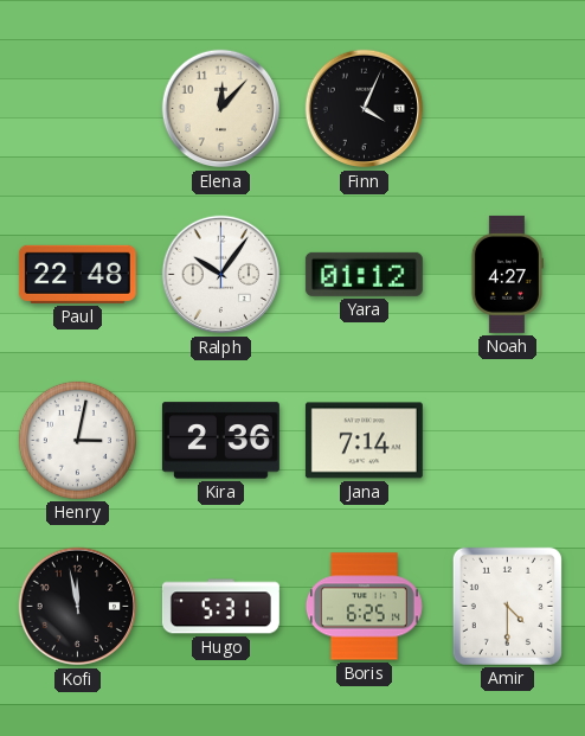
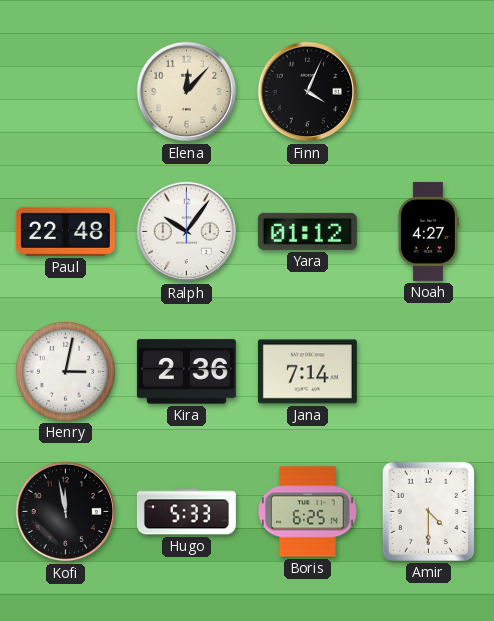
Hugo: 5:31 -> 5:33
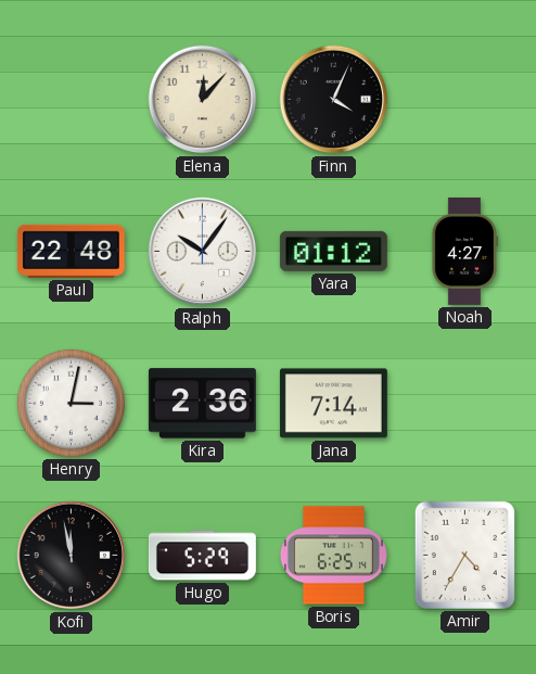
Hugo: 5:33 -> 5:29
Amir: 4:30 -> 4:35
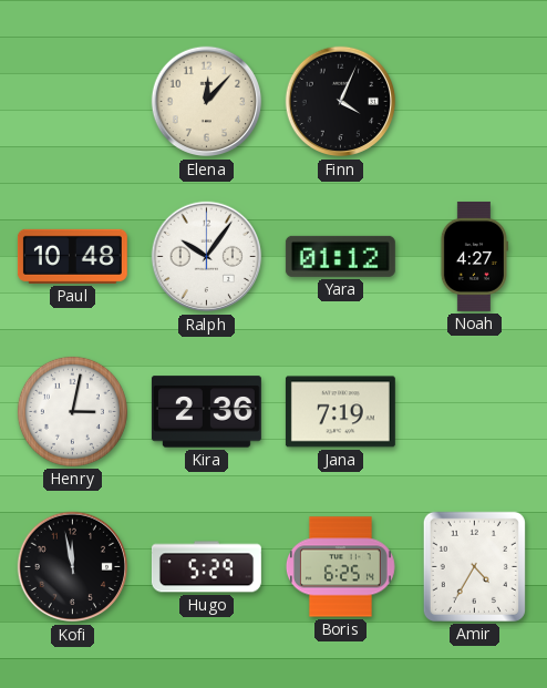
Paul: 22:48 -> 10:48
Jana: 7:14 -> 7:19
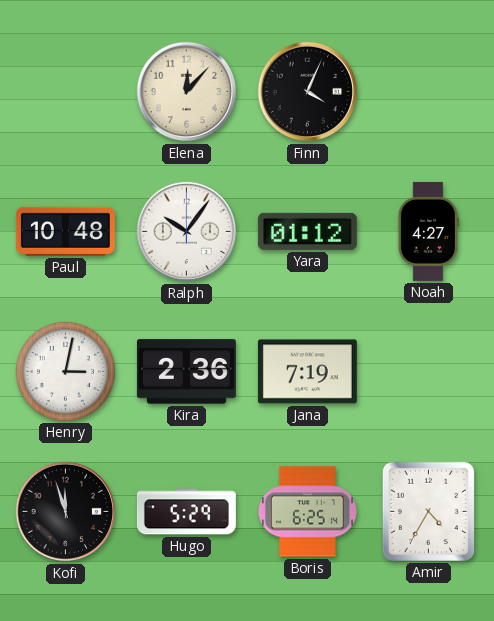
Kofi: 11:58 -> 11:57
